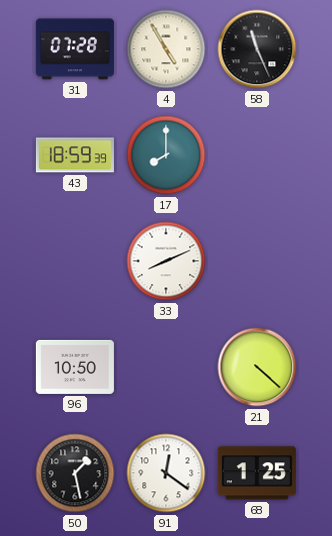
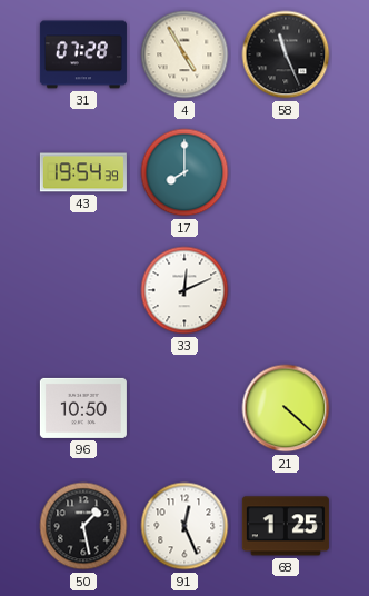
43: 18:59 -> 19:54
33: 8:11 -> 12:11
91: 12:21 -> 12:26
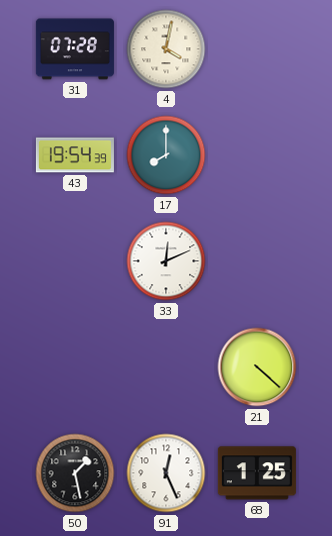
4: 4:55 -> 4:02
58: 11:26 -> none
96: 10:50 -> none
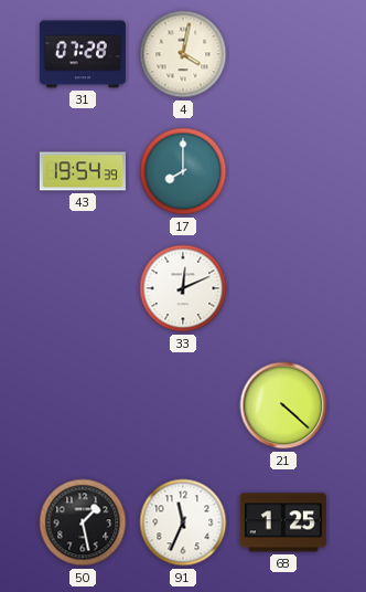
91: 12:26 -> 11:34
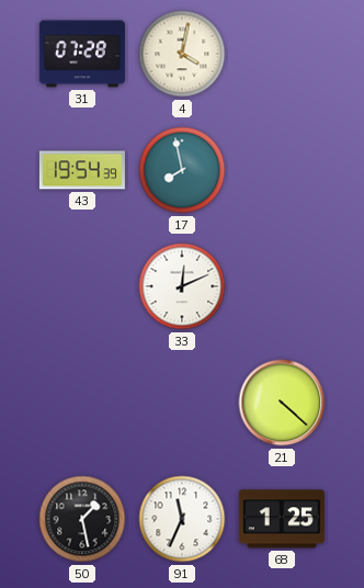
17: 8:00 -> 7:58
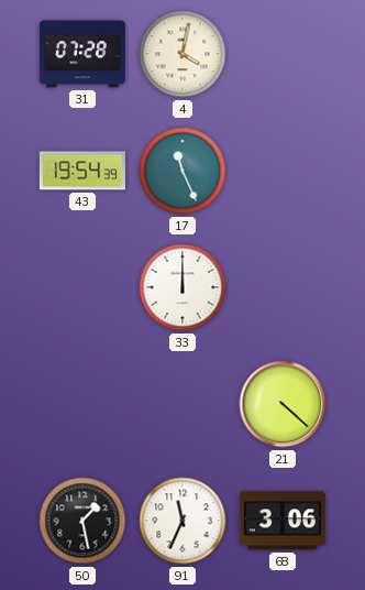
17: 7:58 -> 11:26
33: 12:11 -> 12:00
68: 1:25 -> 3:06
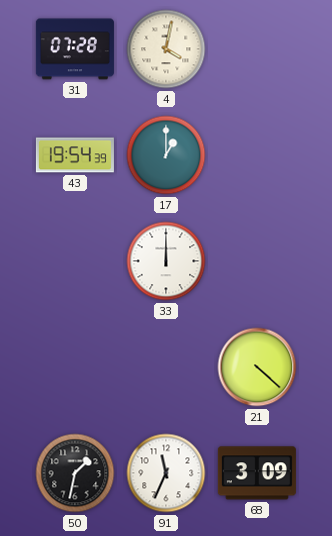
17: 11:26 -> 1:00
50: 1:28 -> 1:32
68: 3:06 -> 3:09
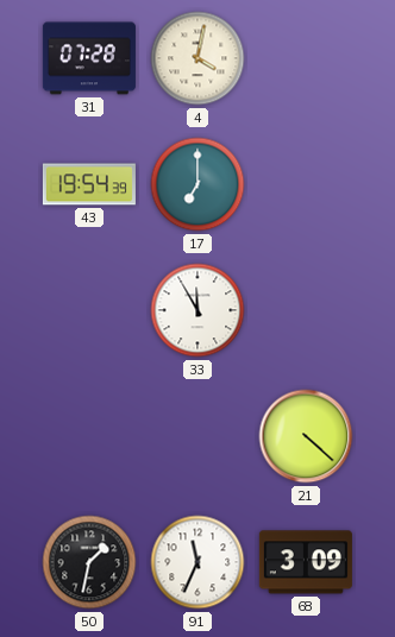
17: 1:00 -> 7:00
33: 12:00 -> 11:55
